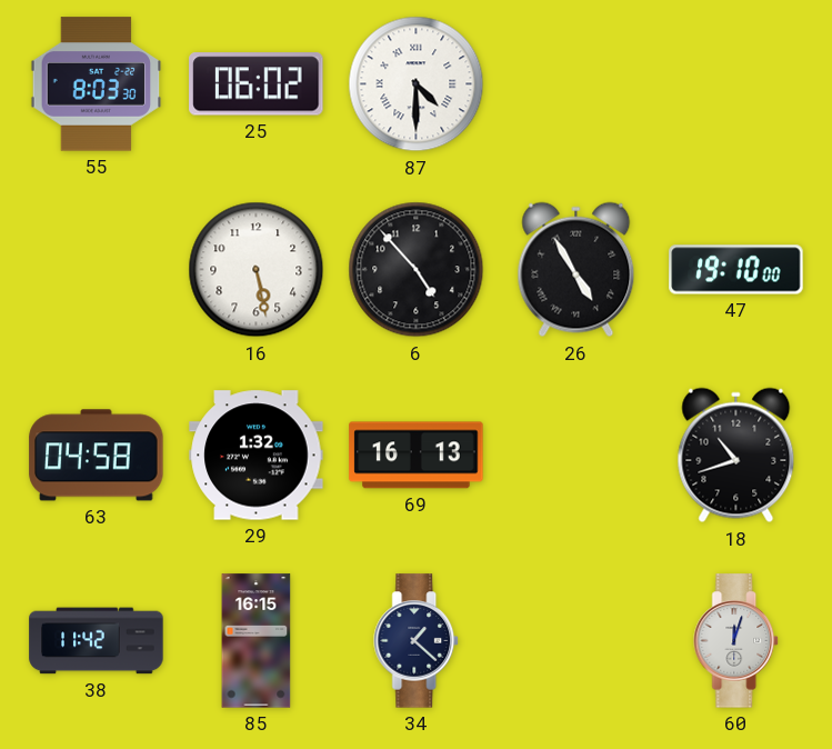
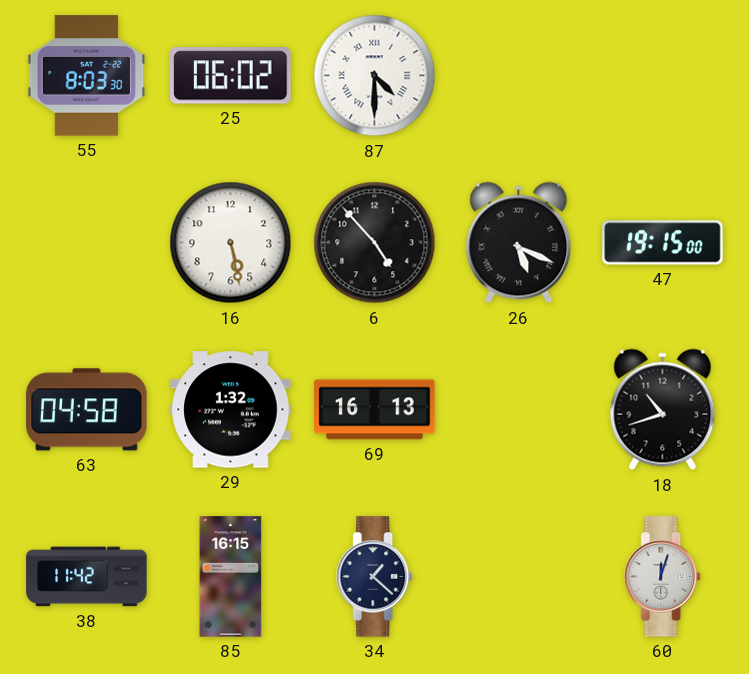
26: 4:55 -> 5:19
47: 19:10 -> 19:15
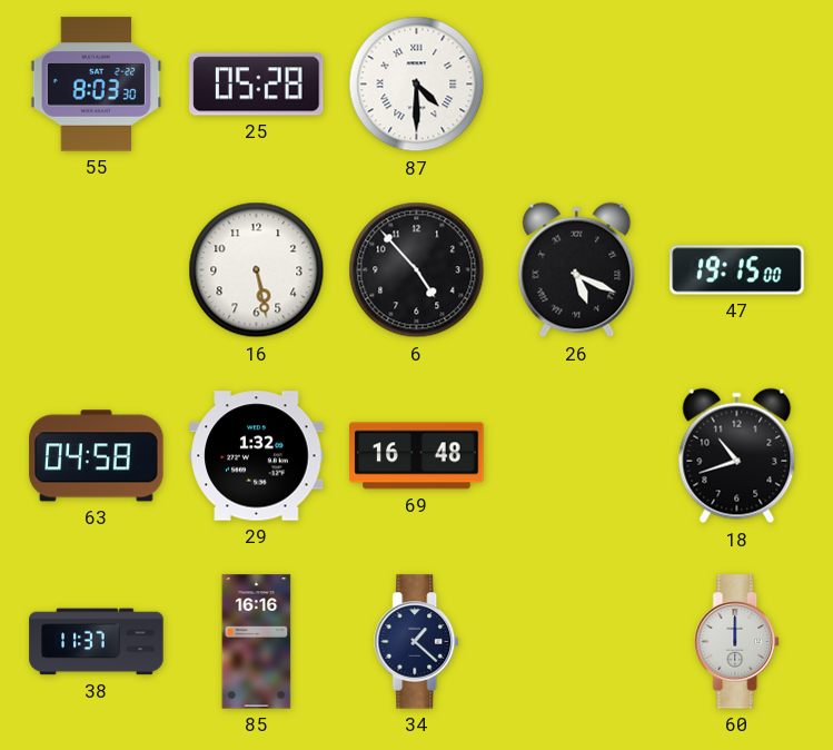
25: 06:02 -> 05:28
69: 16:13 -> 16:48
38: 11:42 -> 11:37
85: 16:15 -> 16:16
60: 12:03 -> 12:00
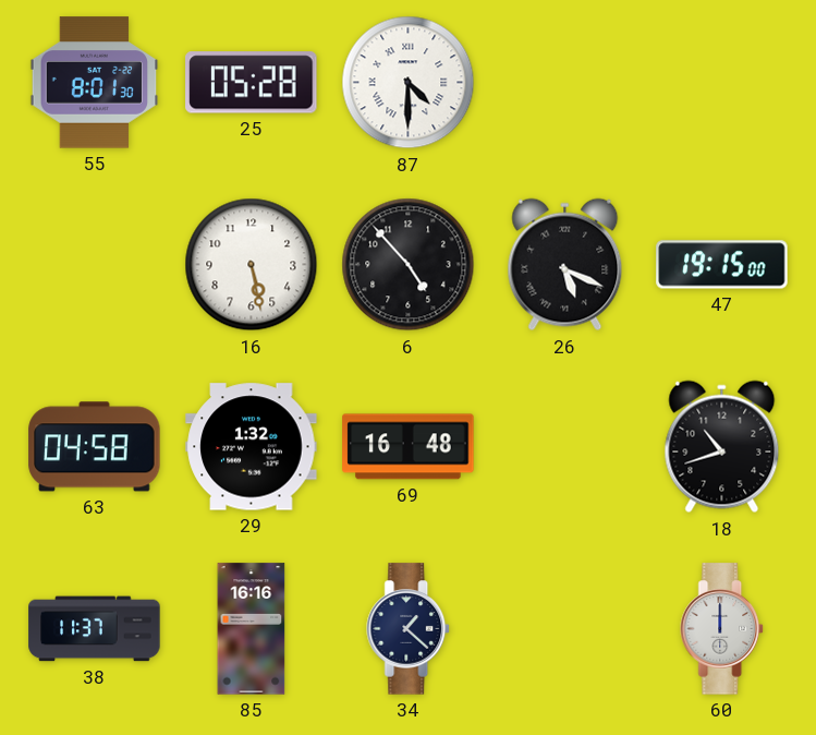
55: 8:03 -> 8:01
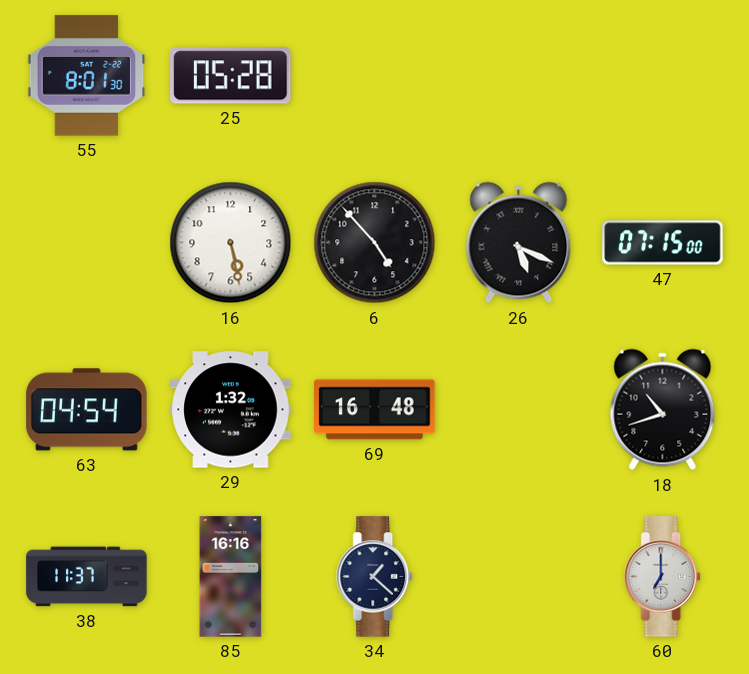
87: 4:30 -> none
47: 19:15 -> 07:15
63: 04:58 -> 04:54
60: 12:00 -> 7:00
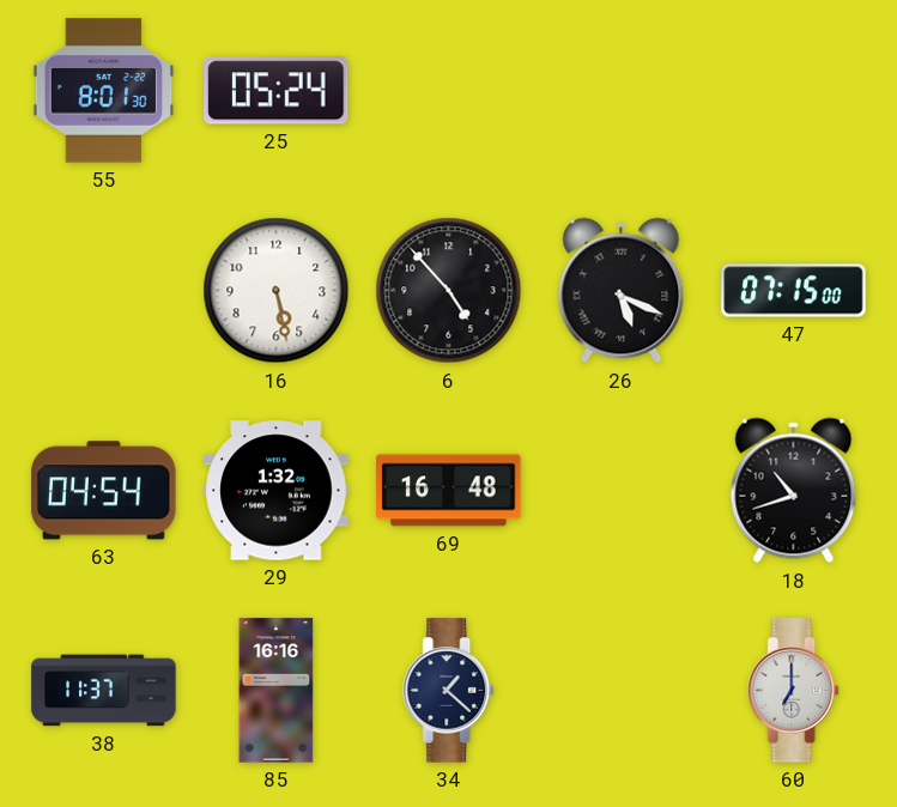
25: 05:28 -> 05:24
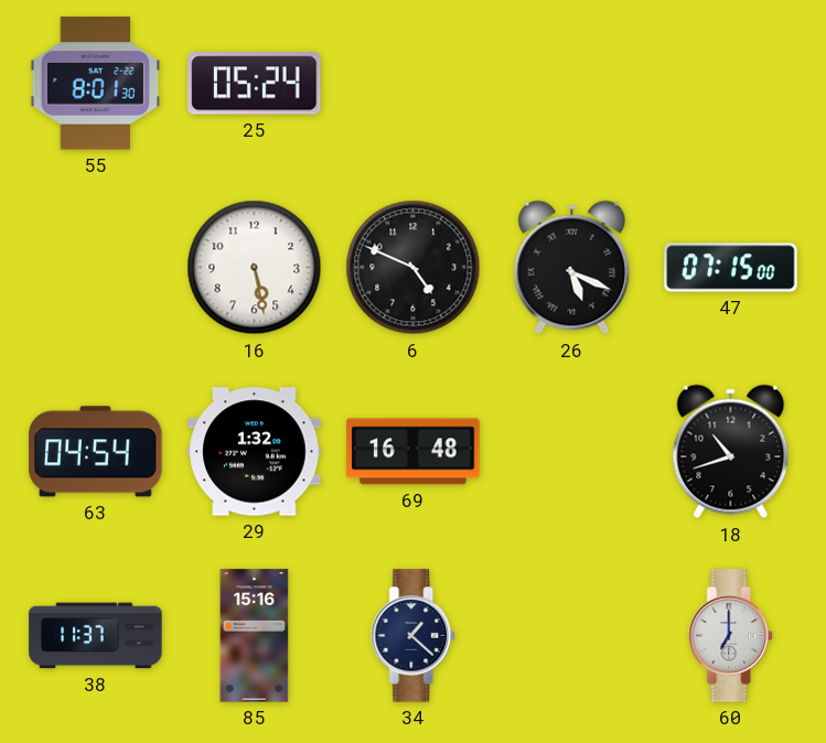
6: 4:53 -> 4:49
85: 16:16 -> 15:16
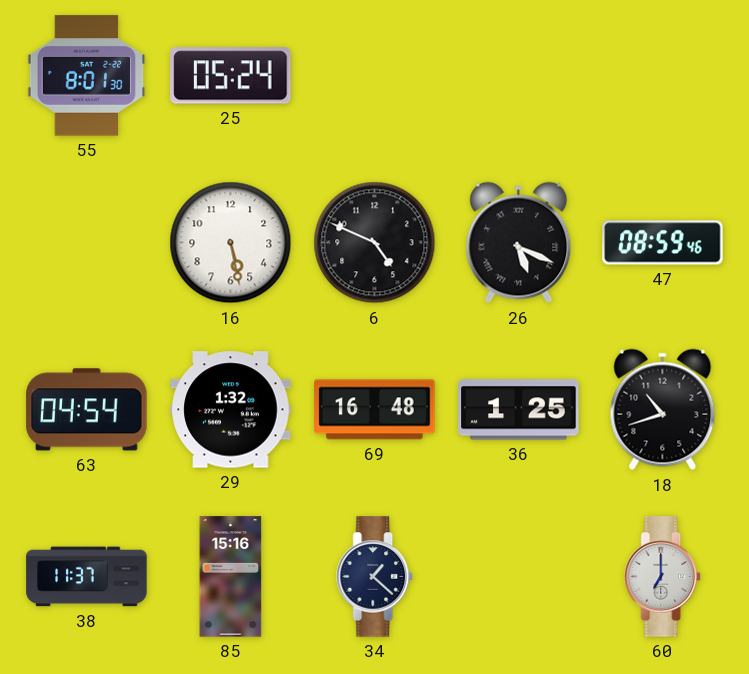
47: 07:15 -> 08:59
36: none -> 1:25
